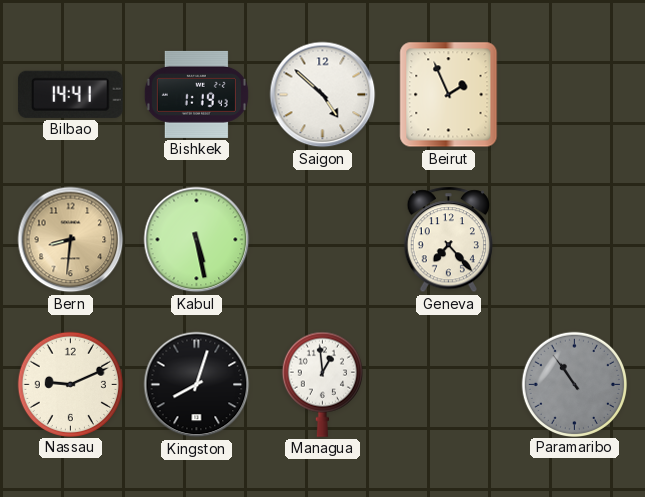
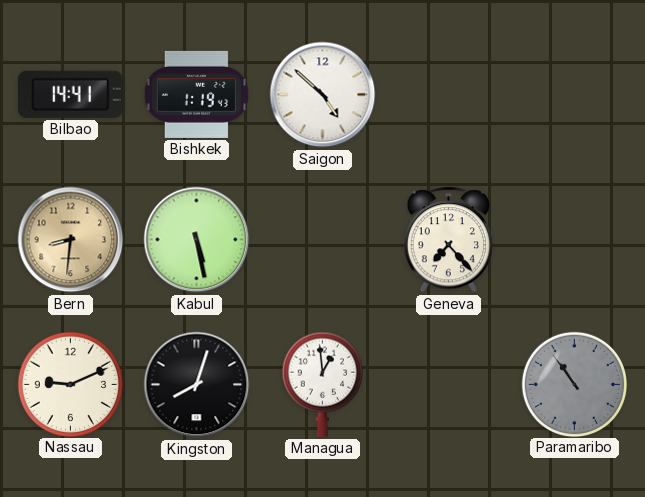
Beirut: 1:56 -> none
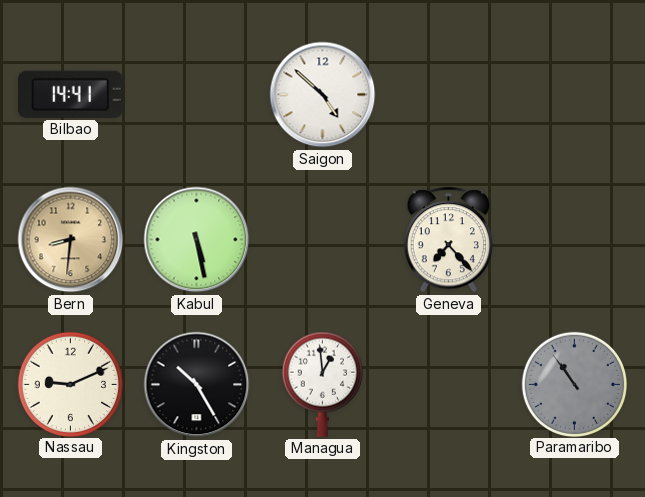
Bishkek: 1:19 -> none
Kingston: 8:03 -> 10:25
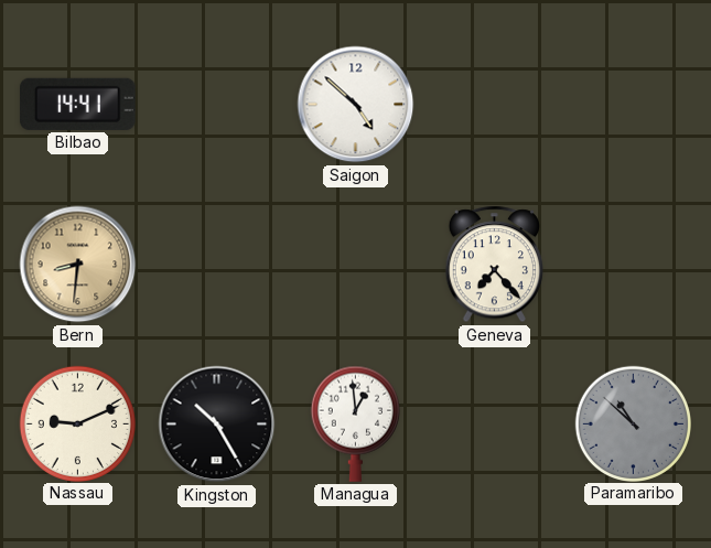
Kabul: 5:28 -> none
Paramaribo: 10:54 -> 10:52
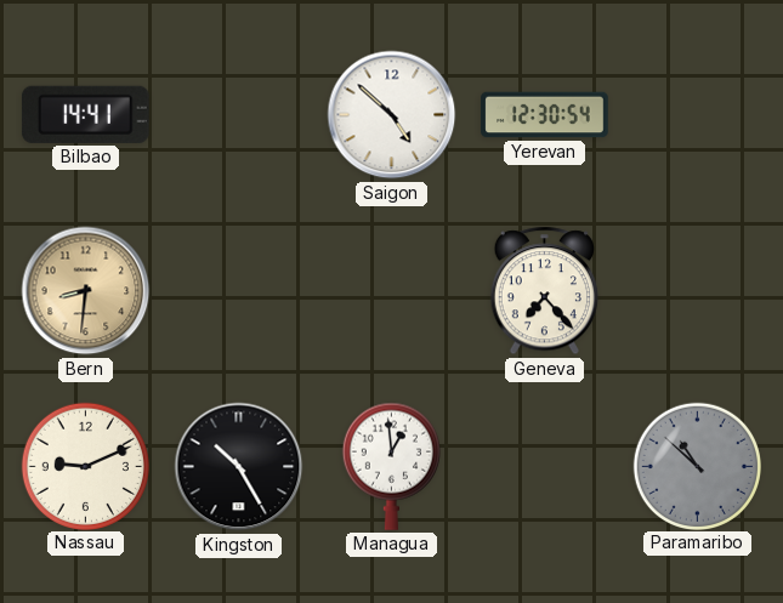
Yerevan: none -> 12:30
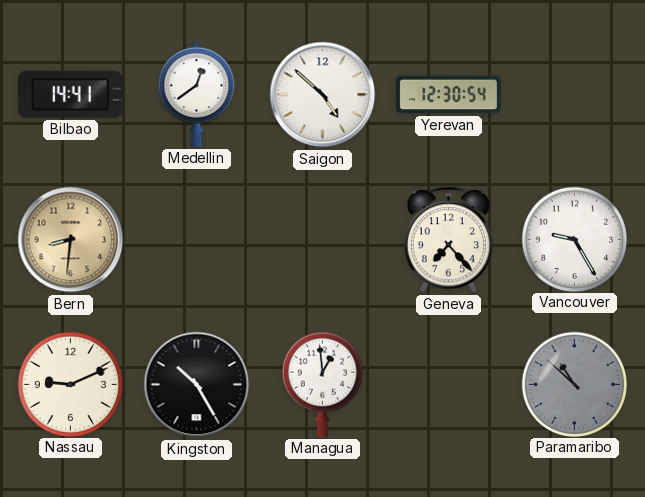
Medellin: none -> 12:39
Vancouver: none -> 9:25
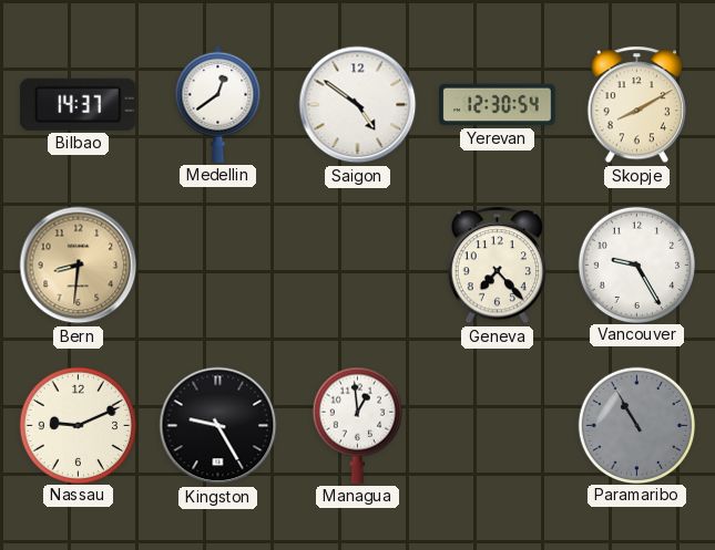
Bilbao: 14:41 -> 14:37
Saigon: 4:52 -> 4:51
Skopje: none -> 8:10
Kingston: 10:25 -> 9:25
Paramaribo: 10:52 -> 10:55
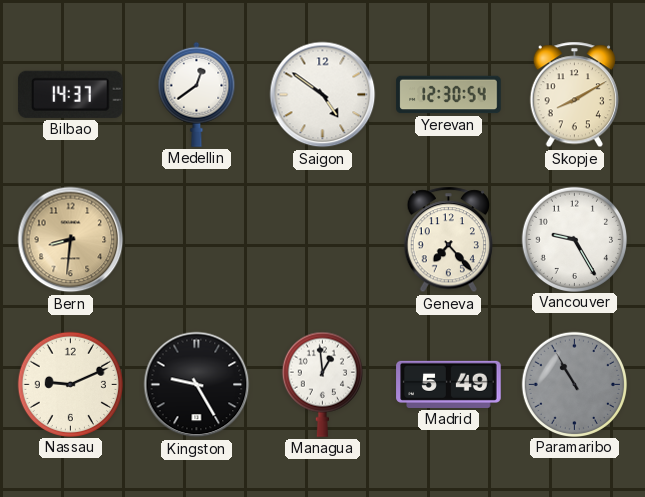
Madrid: none -> 5:49
